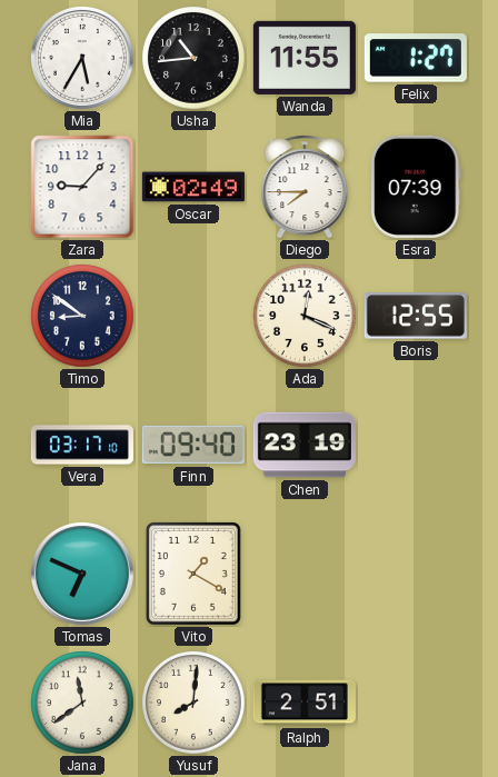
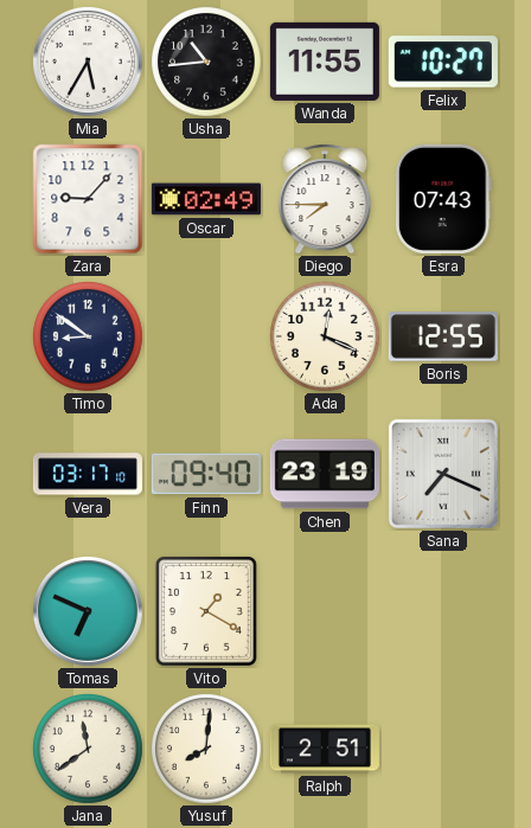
Felix: 1:27 -> 10:27
Esra: 07:39 -> 07:43
Sana: none -> 7:19
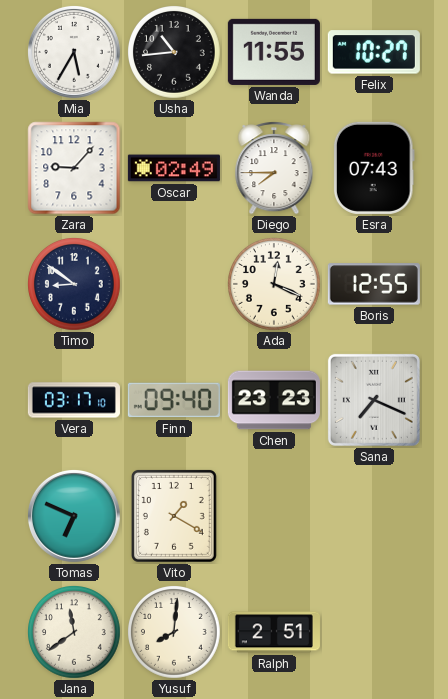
Chen: 23:19 -> 23:23
